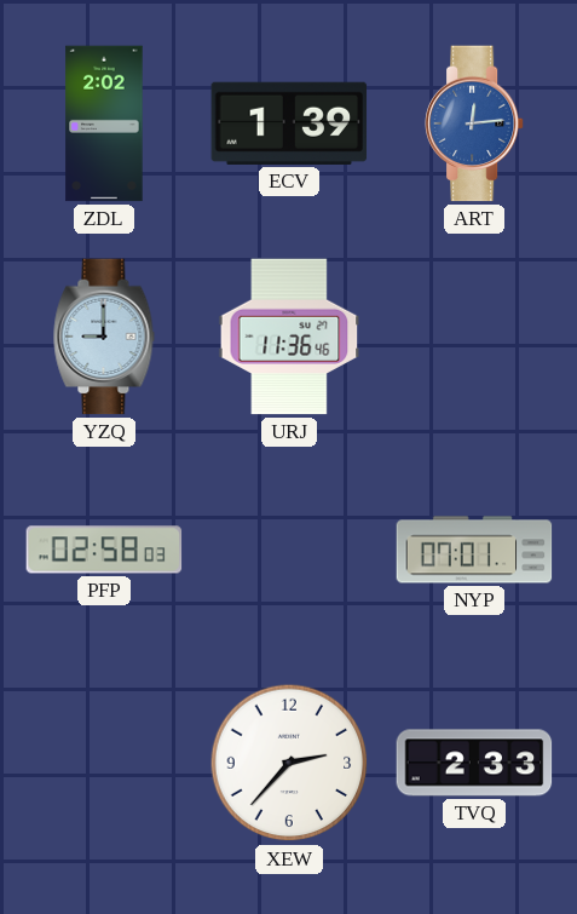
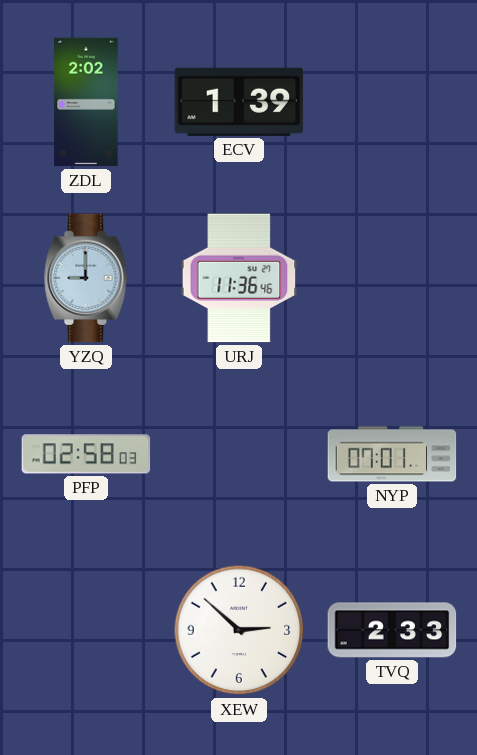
ART: 12:14 -> none
XEW: 2:37 -> 2:52
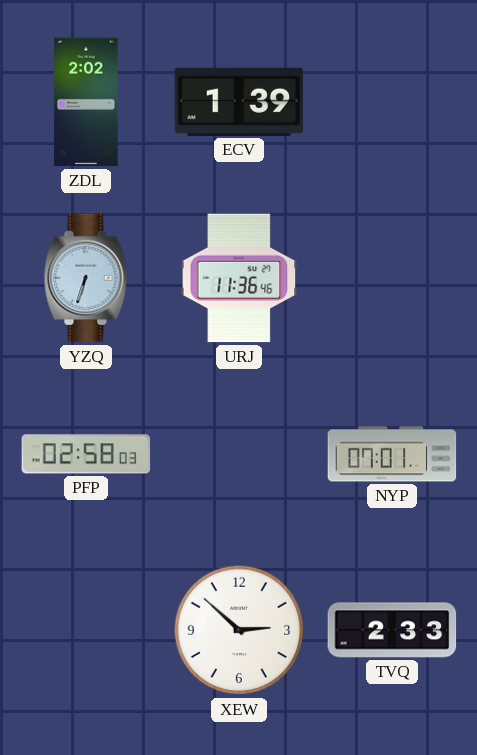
YZQ: 9:00 -> 6:33
